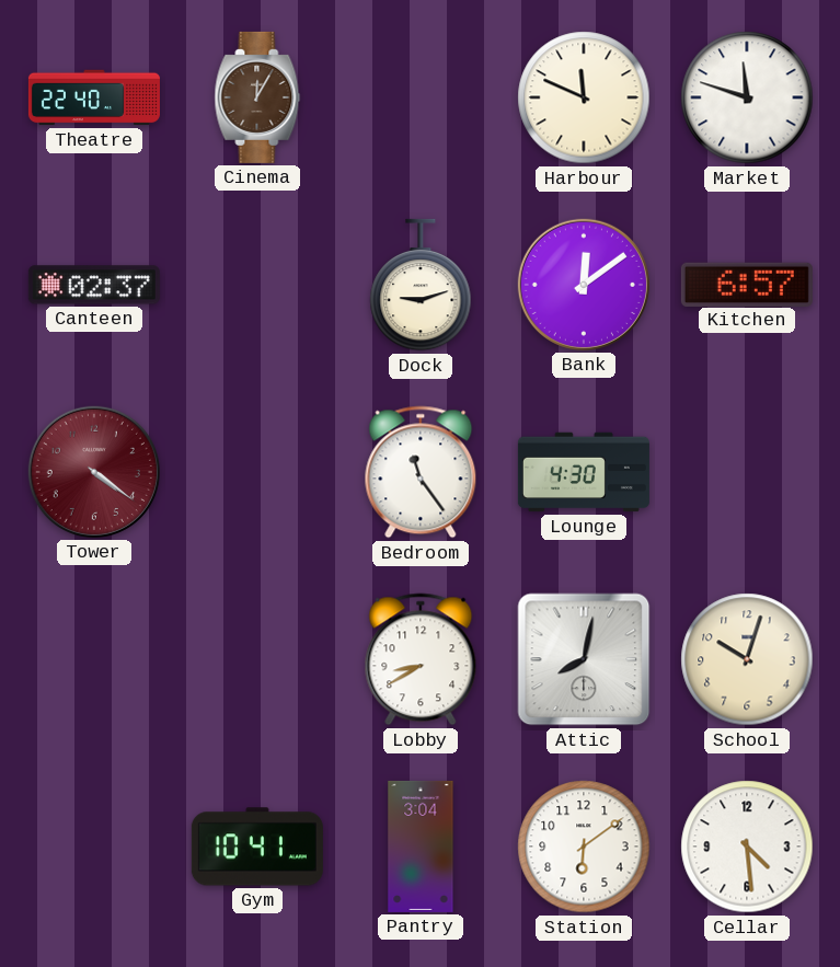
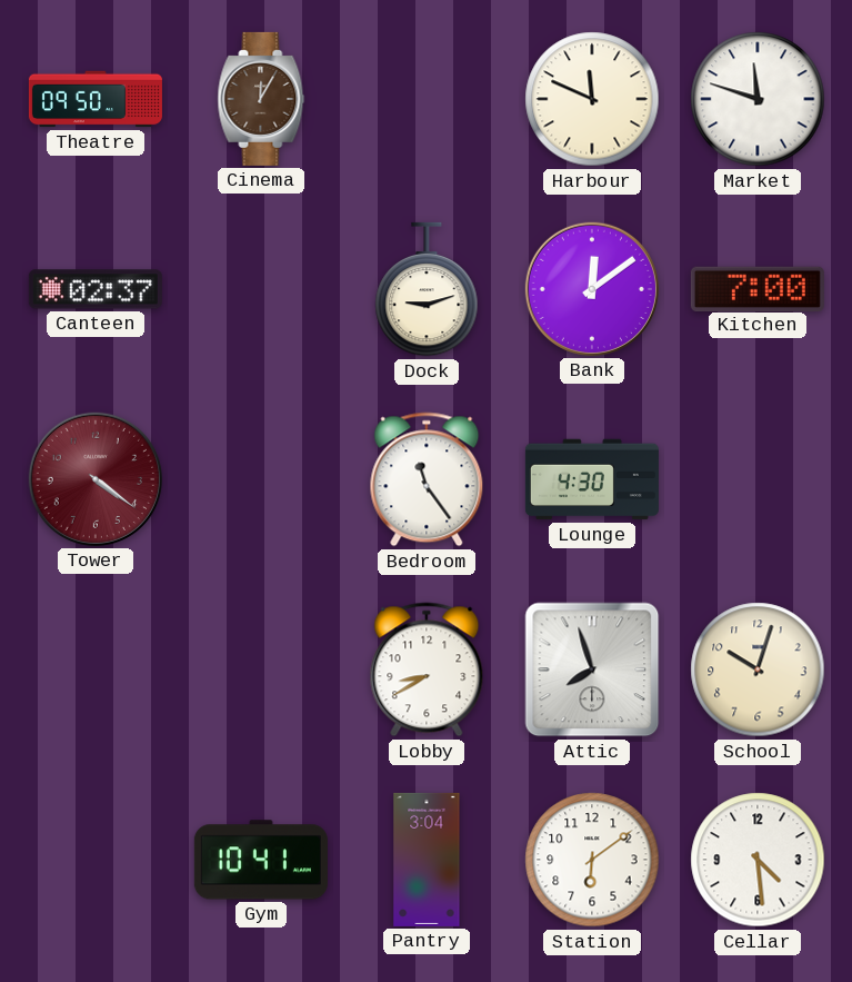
Theatre: 22:40 -> 09:50
Kitchen: 6:57 -> 7:00
Attic: 8:02 -> 7:57
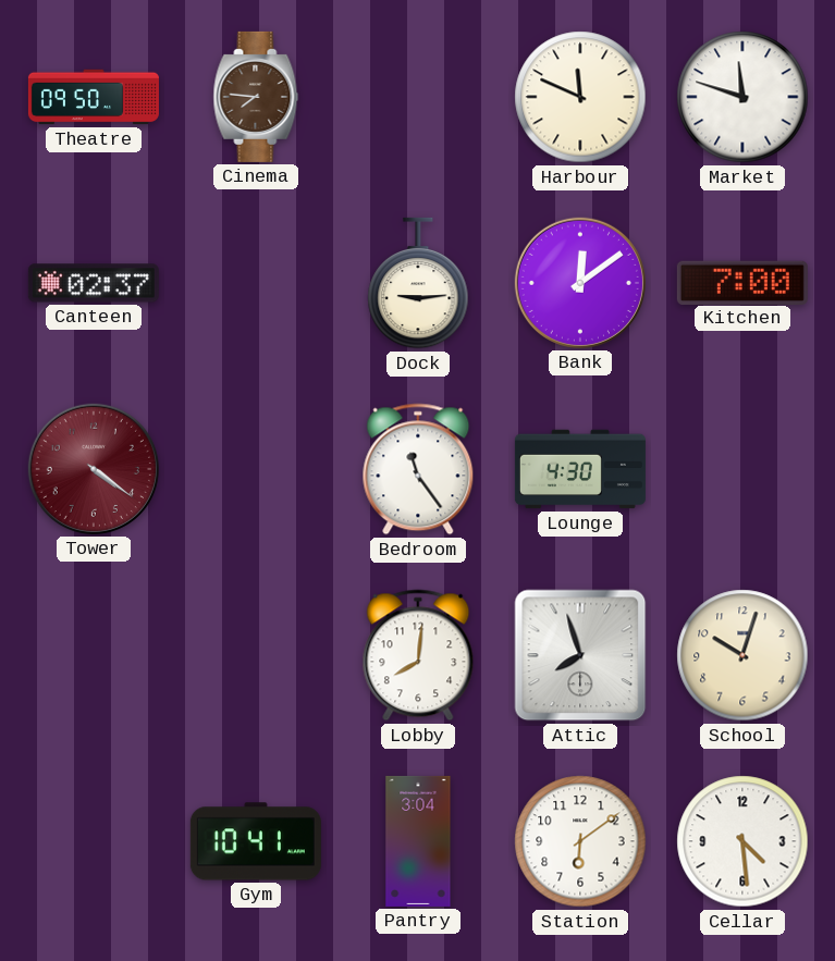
Cinema: 12:05 -> 7:46
Dock: 9:12 -> 9:14
Lobby: 8:40 -> 8:01
